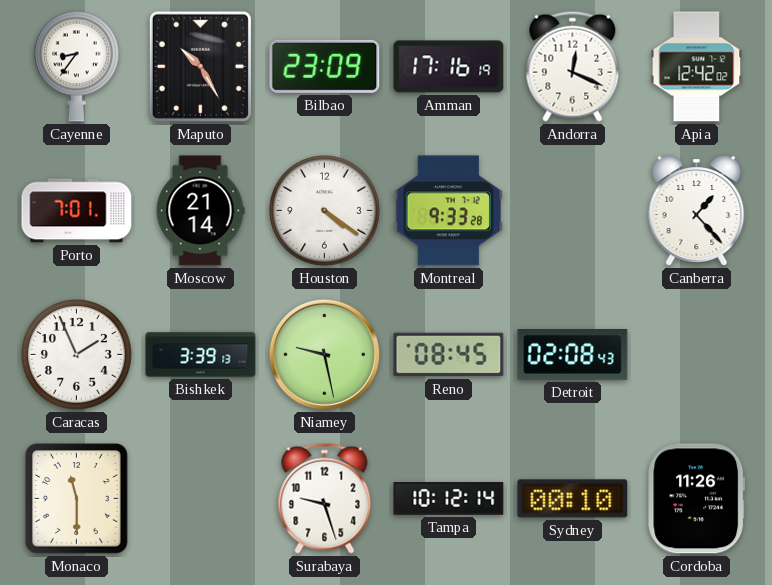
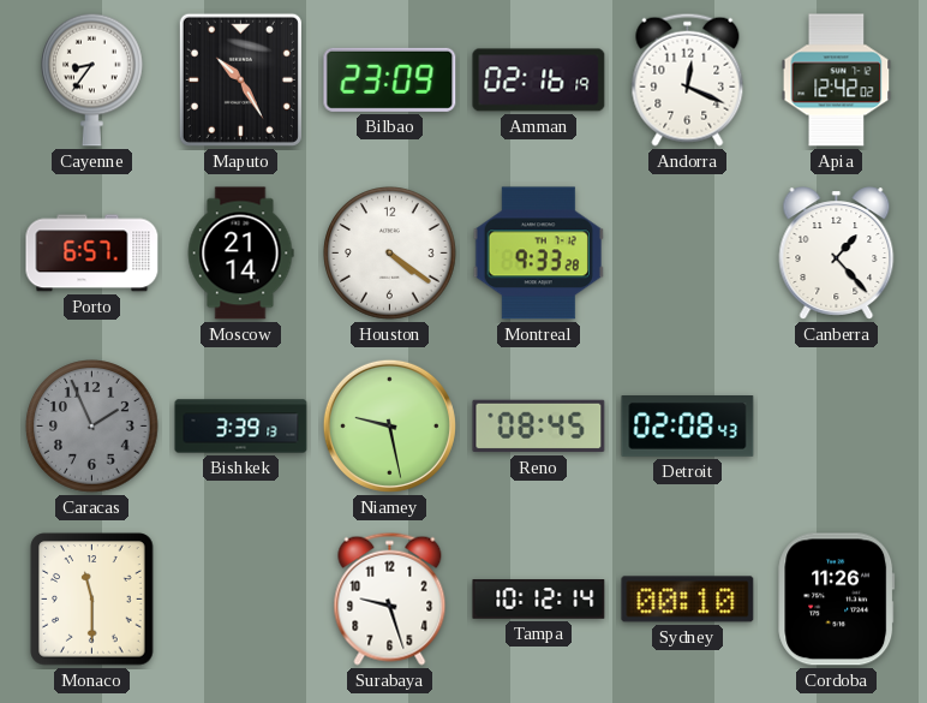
Amman: 17:16 -> 02:16
Porto: 7:01 -> 6:57
Caracas dial: white -> grey
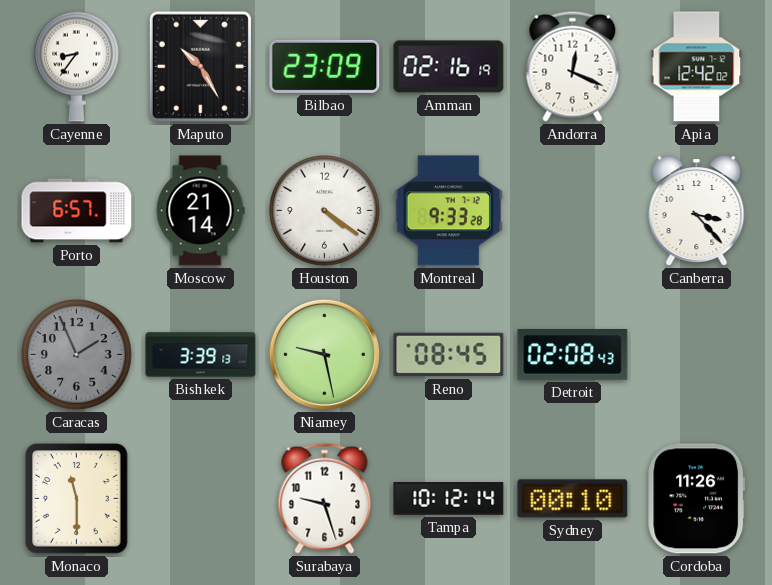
Canberra: 1:23 -> 3:23
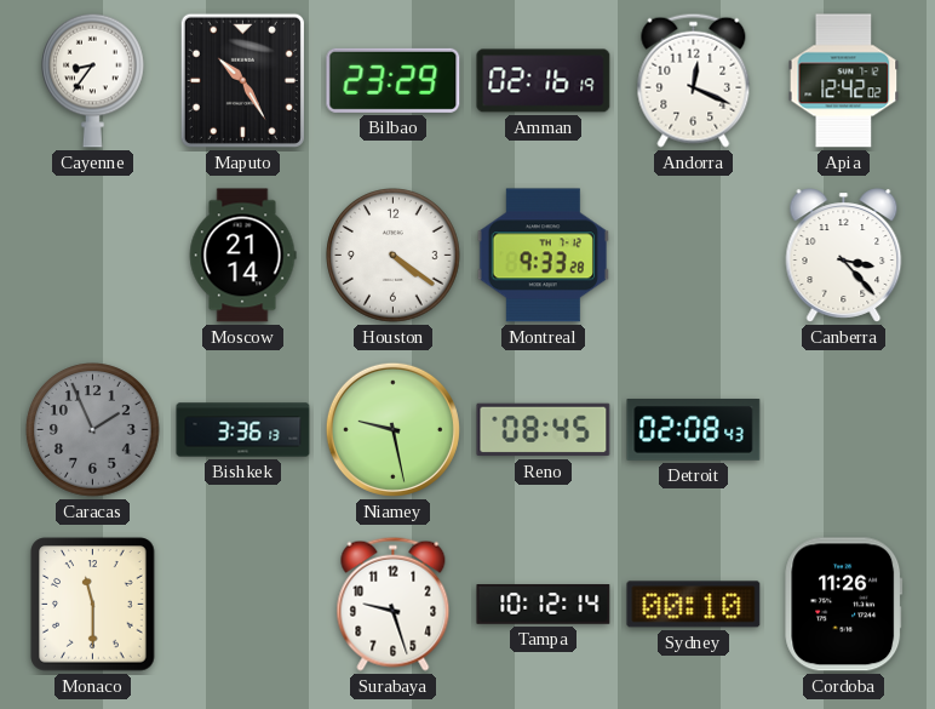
Bilbao: 23:09 -> 23:29
Porto: 6:57 -> none
Bishkek: 3:39 -> 3:36
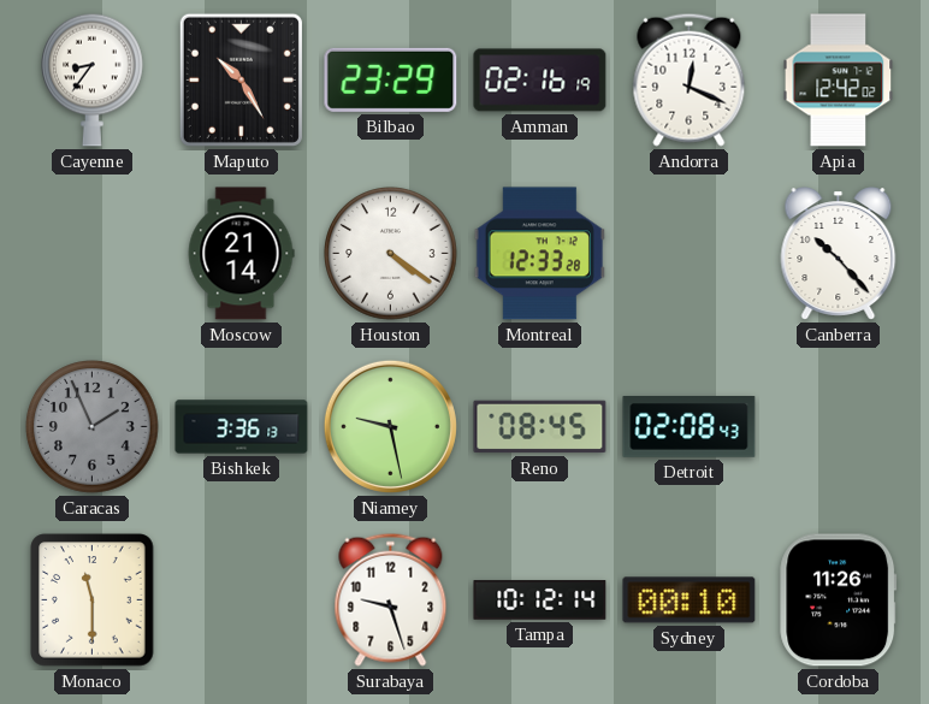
Montreal: 9:33 -> 12:33
Canberra: 3:23 -> 10:23
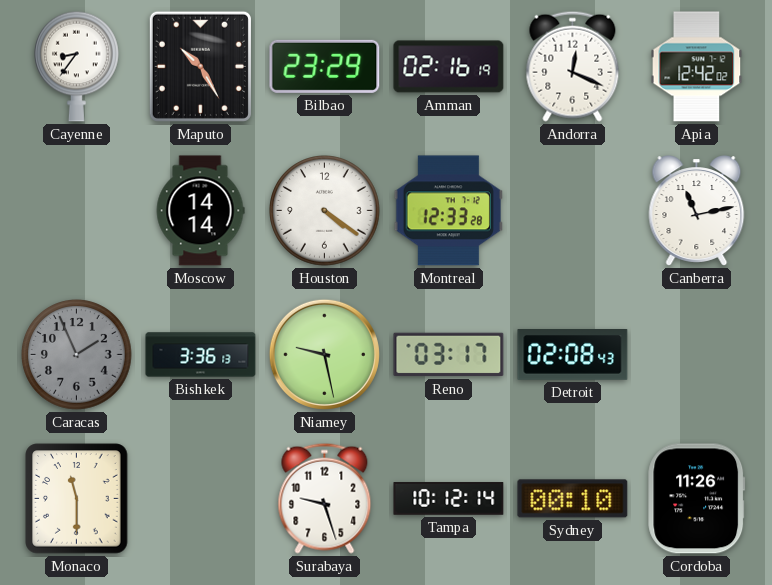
Moscow: 21:14 -> 14:14
Canberra: 10:23 -> 11:13
Reno: 08:45 -> 03:17
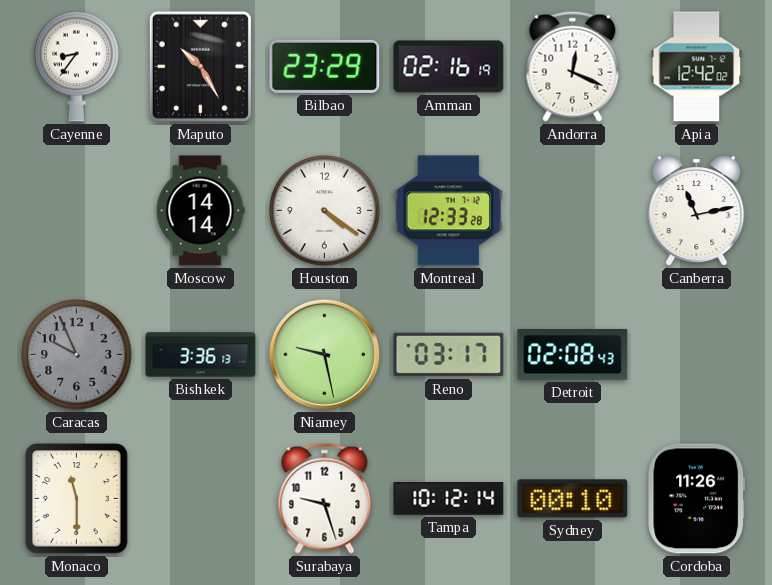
Caracas: 1:56 -> 9:56
